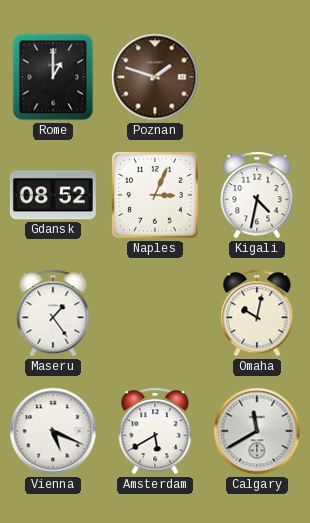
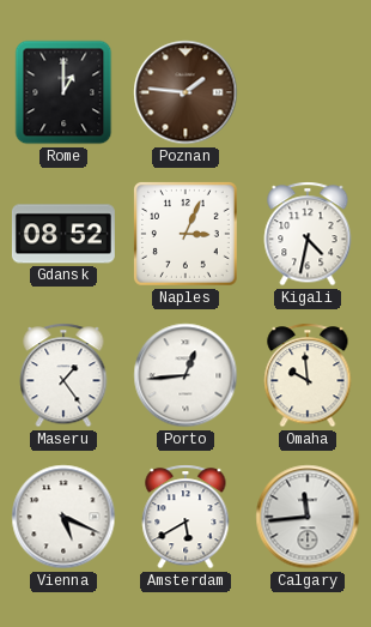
Poznan: 1:48 -> 1:46
Porto: none -> 12:44
Omaha: 10:02 -> 9:59
Calgary: 11:40 -> 11:44
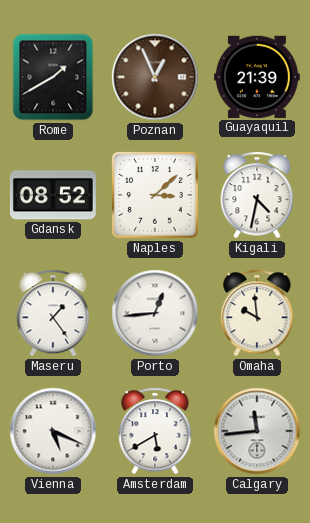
Rome: 1:00 -> 1:40
Poznan: 1:46 -> 12:56
Guayaquil: none -> 21:39
Naples: 3:04 -> 3:08
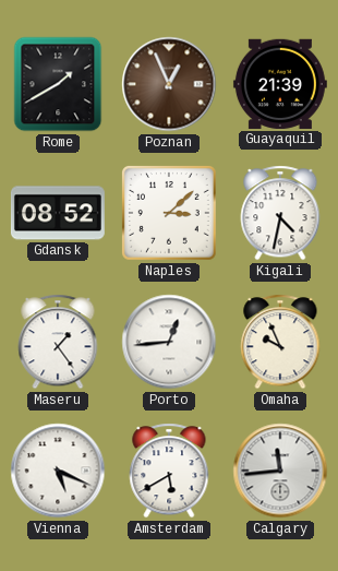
Omaha: 9:59 -> 9:56
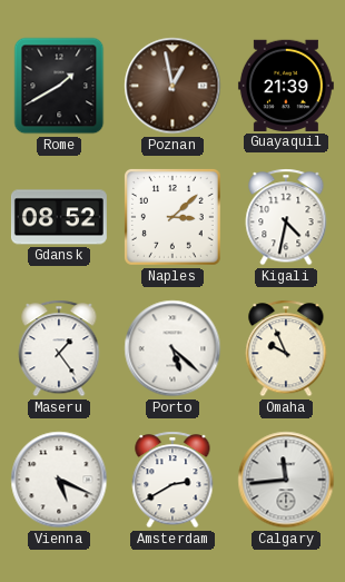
Poznan: 12:56 -> 12:58
Porto: 12:44 -> 5:22
Amsterdam: 5:40 -> 2:40
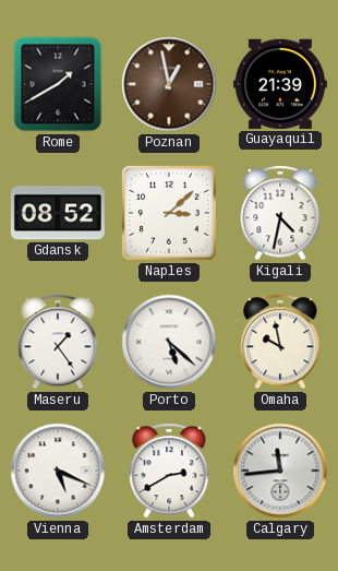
Omaha: 9:56 -> 9:58
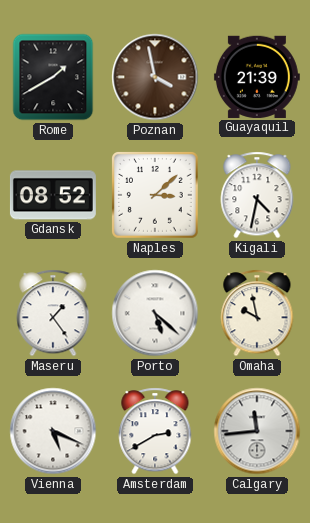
Poznan: 12:58 -> 3:58
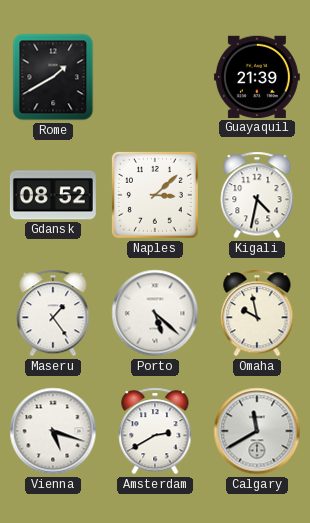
Poznan: 3:58 -> none
Vienna: 5:19 -> 5:18
Calgary: 11:44 -> 11:40
